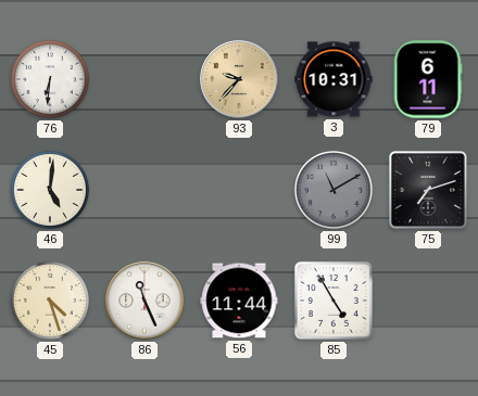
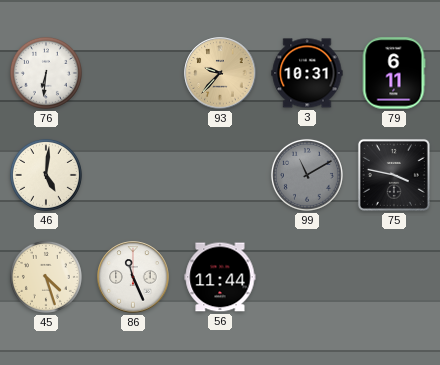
75: 7:12 -> 3:47
85: 4:55 -> none
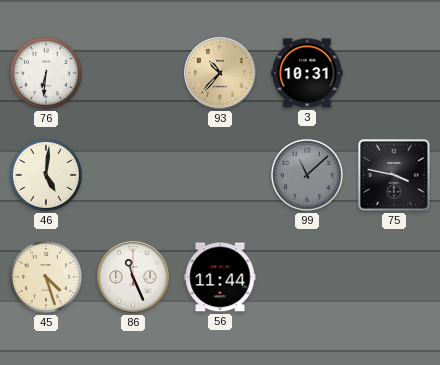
93: 9:37 -> 10:37
79: 6:11 -> none
99: 11:10 -> 11:08
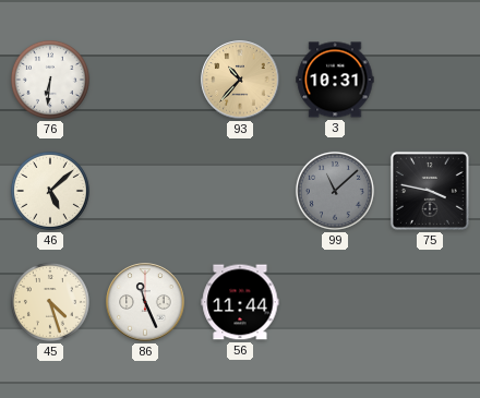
46: 5:01 -> 5:08
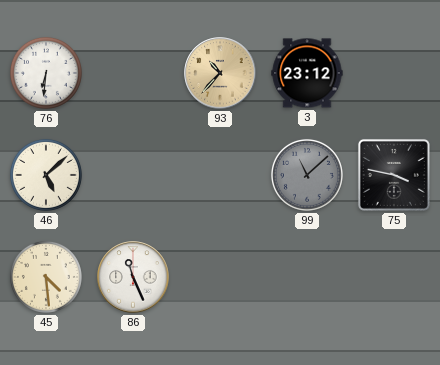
3: 10:31 -> 23:12
45: 4:27 -> 4:29
56: 11:44 -> none
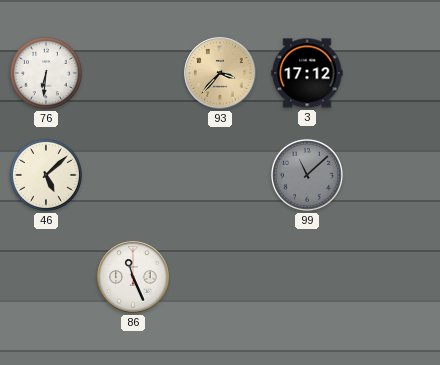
93: 10:37 -> 3:37
3: 23:12 -> 17:12
75: 3:47 -> none
45: 4:29 -> none
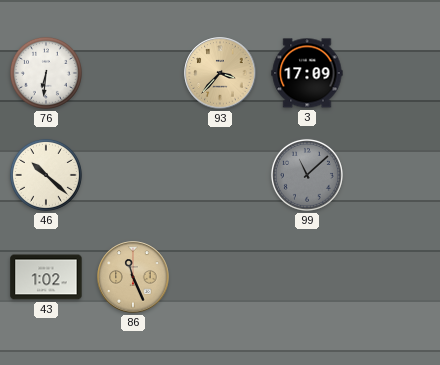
3: 17:12 -> 17:09
46: 5:08 -> 10:22
43: none -> 1:02
86 dial: white -> champagne
